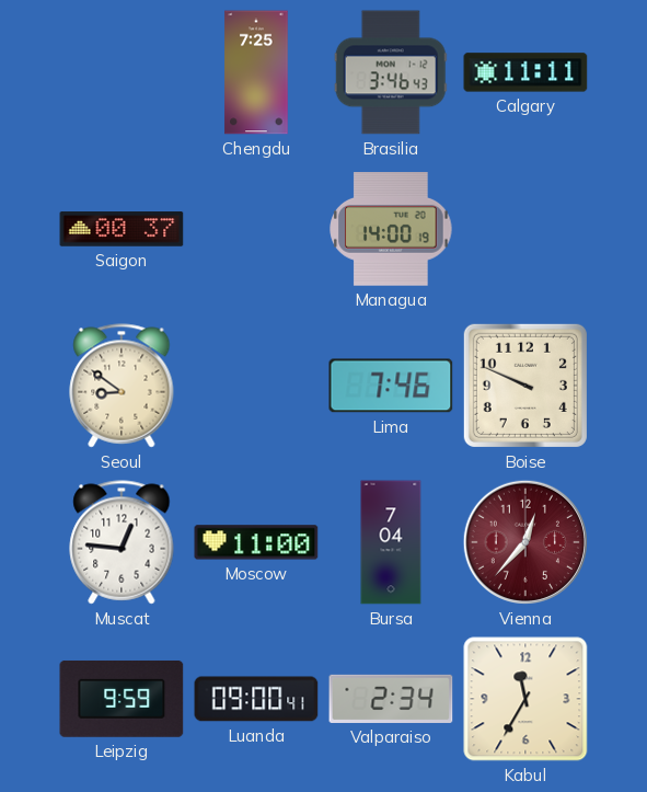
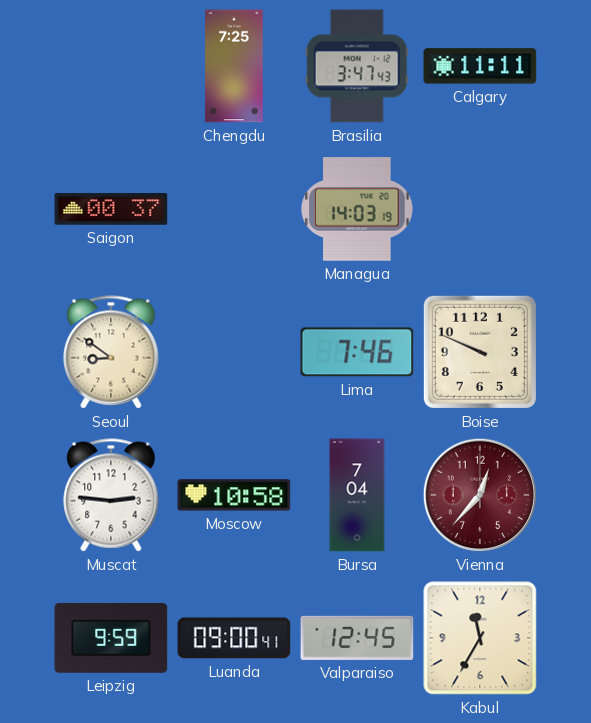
Brasilia: 3:46 -> 3:47
Managua: 14:00 -> 14:03
Muscat: 12:46 -> 2:46
Moscow: 11:00 -> 10:58
Valparaiso: 2:34 -> 12:45
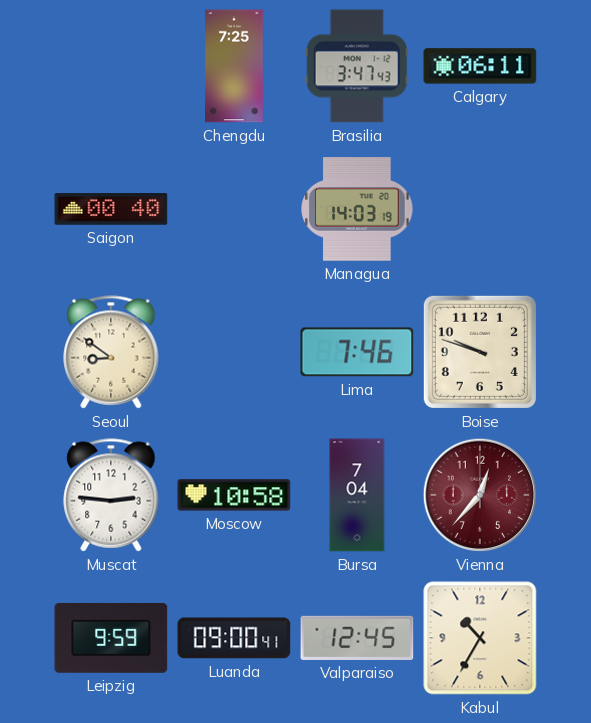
Calgary: 11:11 -> 06:11
Saigon: 00:37 -> 00:40
Boise: 9:49 -> 9:48
Kabul: 11:35 -> 10:35
